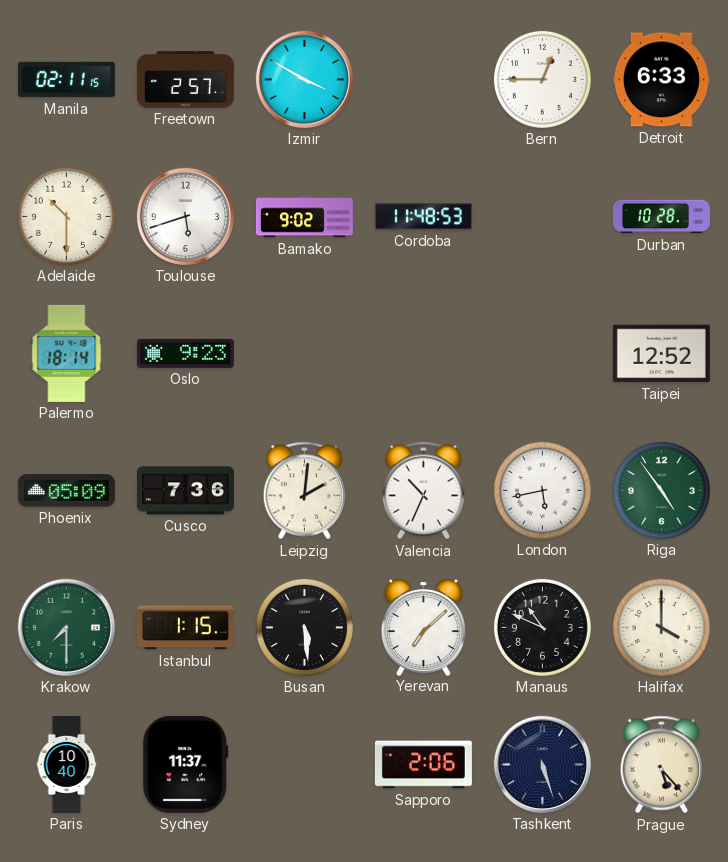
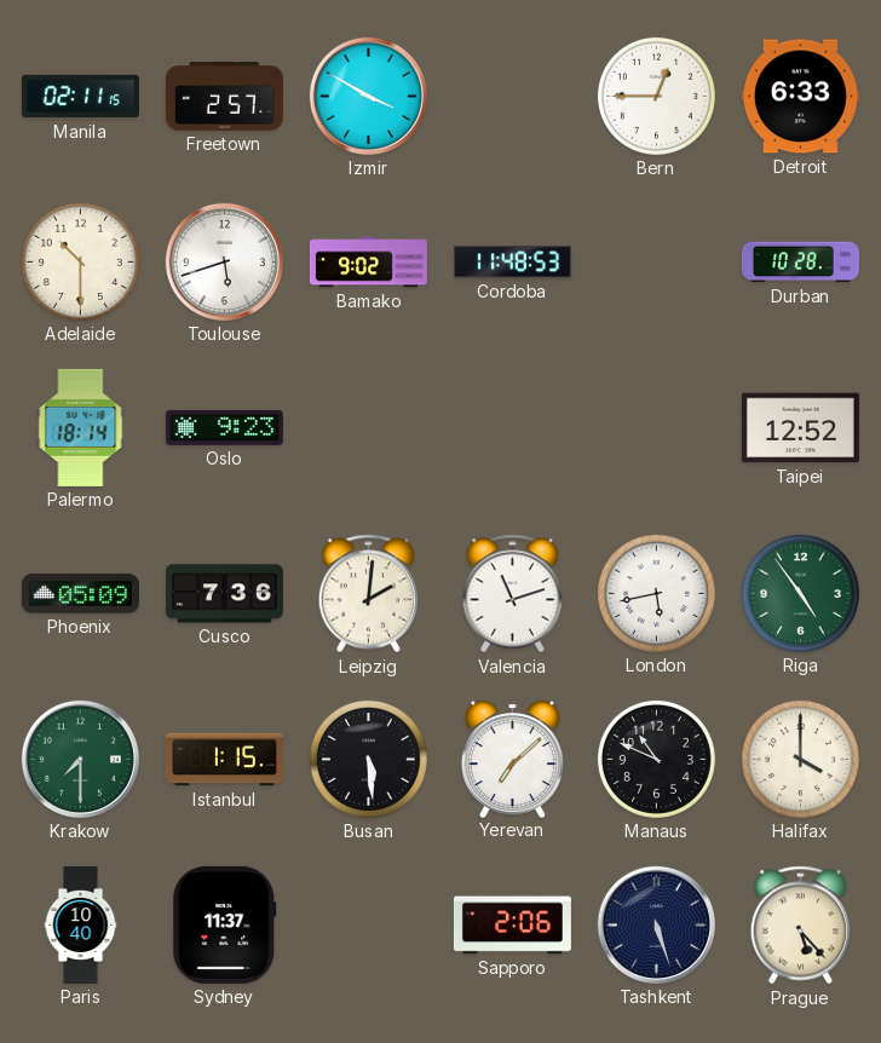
Valencia: 10:34 -> 11:12
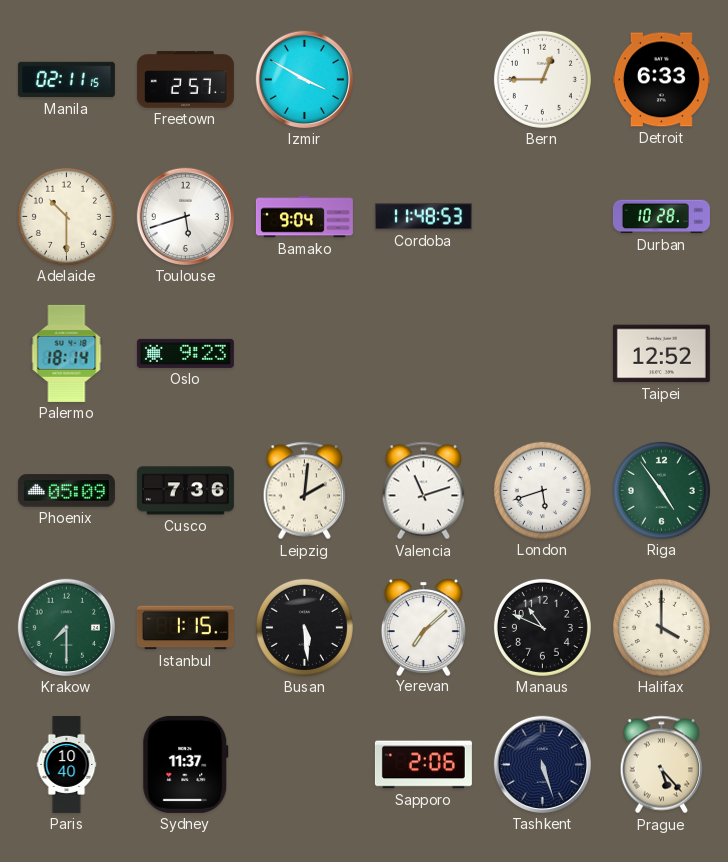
Bamako: 9:02 -> 9:04
London: 5:43 -> 5:42
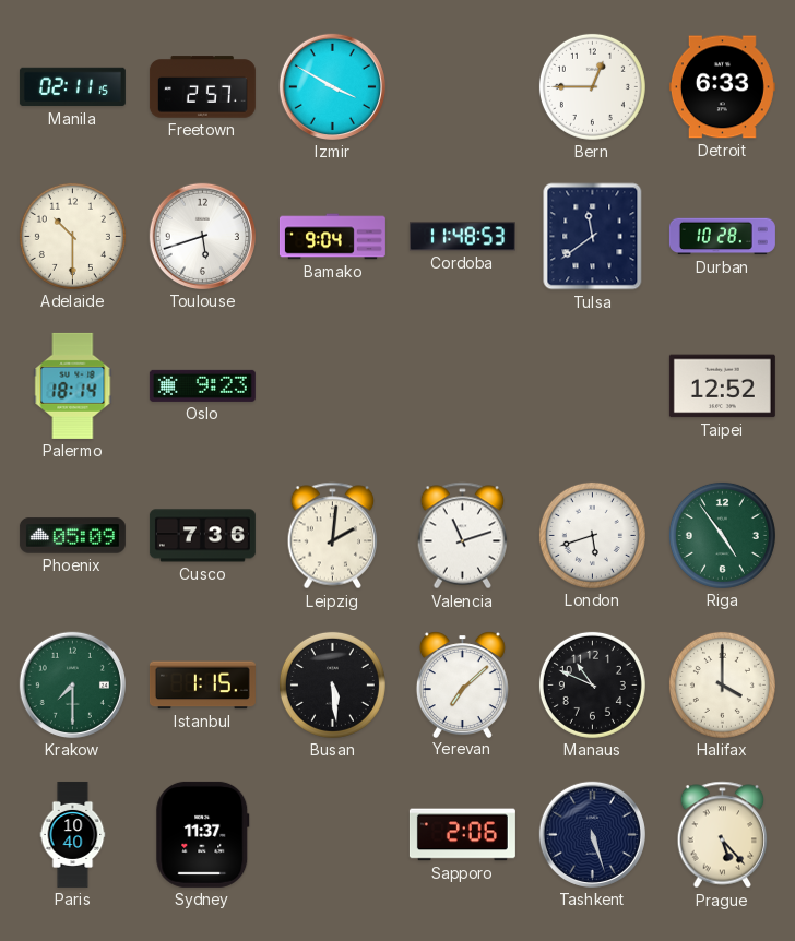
Tulsa: none -> 11:39
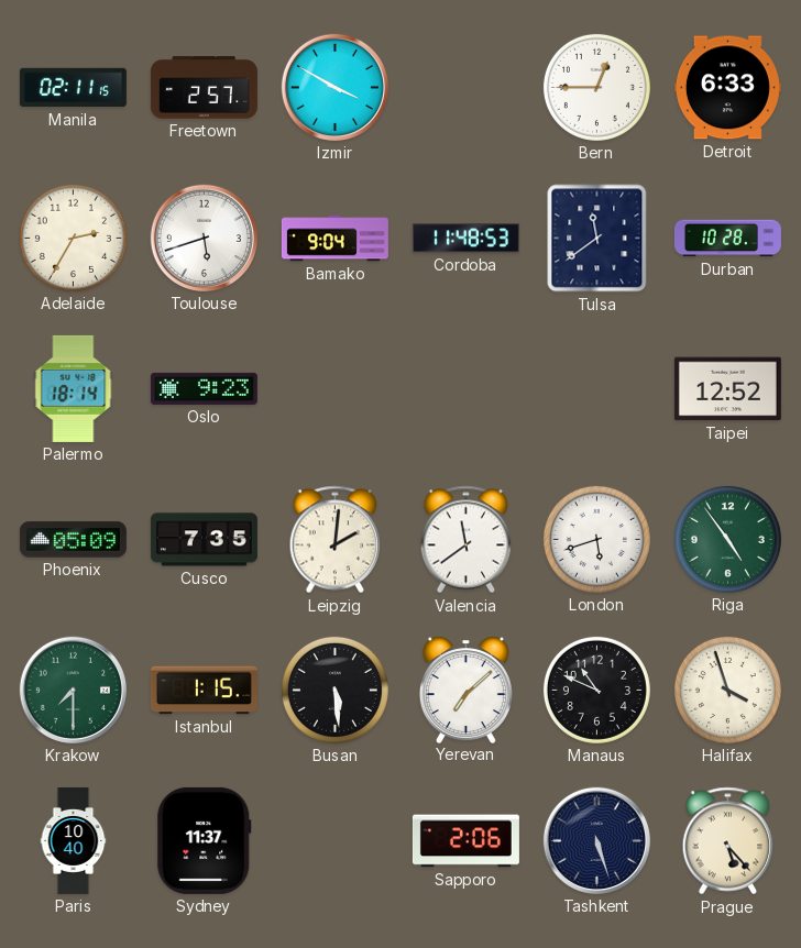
Adelaide: 10:30 -> 2:35
Cusco: 7:36 -> 7:35
Valencia: 11:12 -> 11:39
Halifax: 4:00 -> 3:57
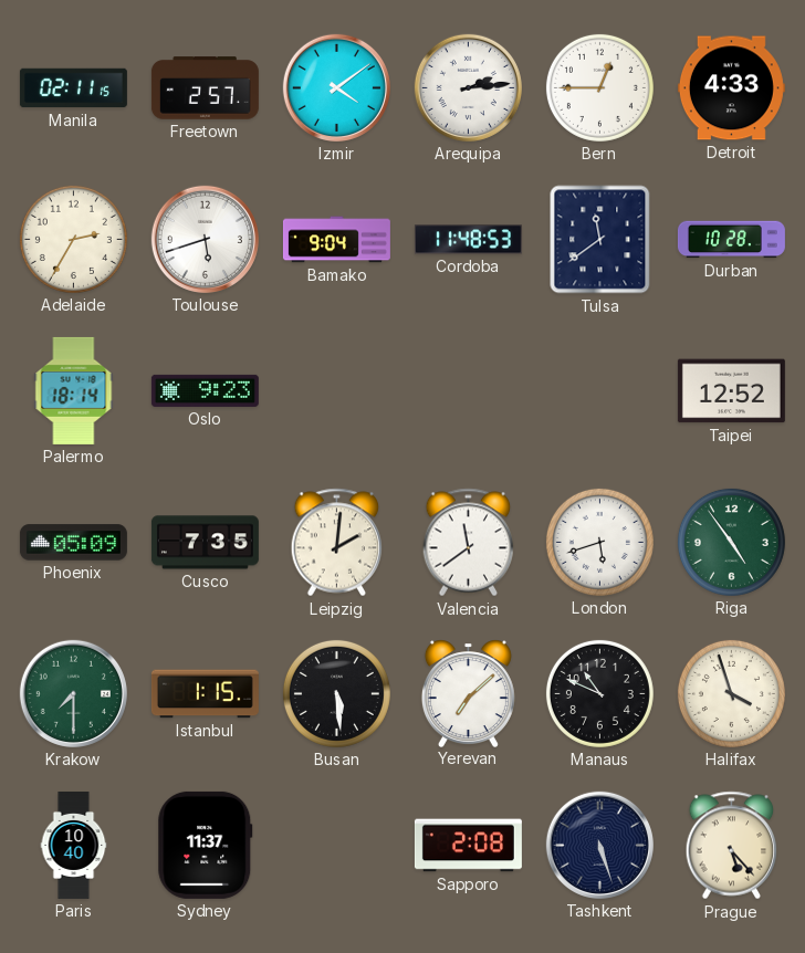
Izmir: 3:50 -> 4:09
Arequipa: none -> 2:14
Detroit: 6:33 -> 4:33
Sapporo: 2:06 -> 2:08
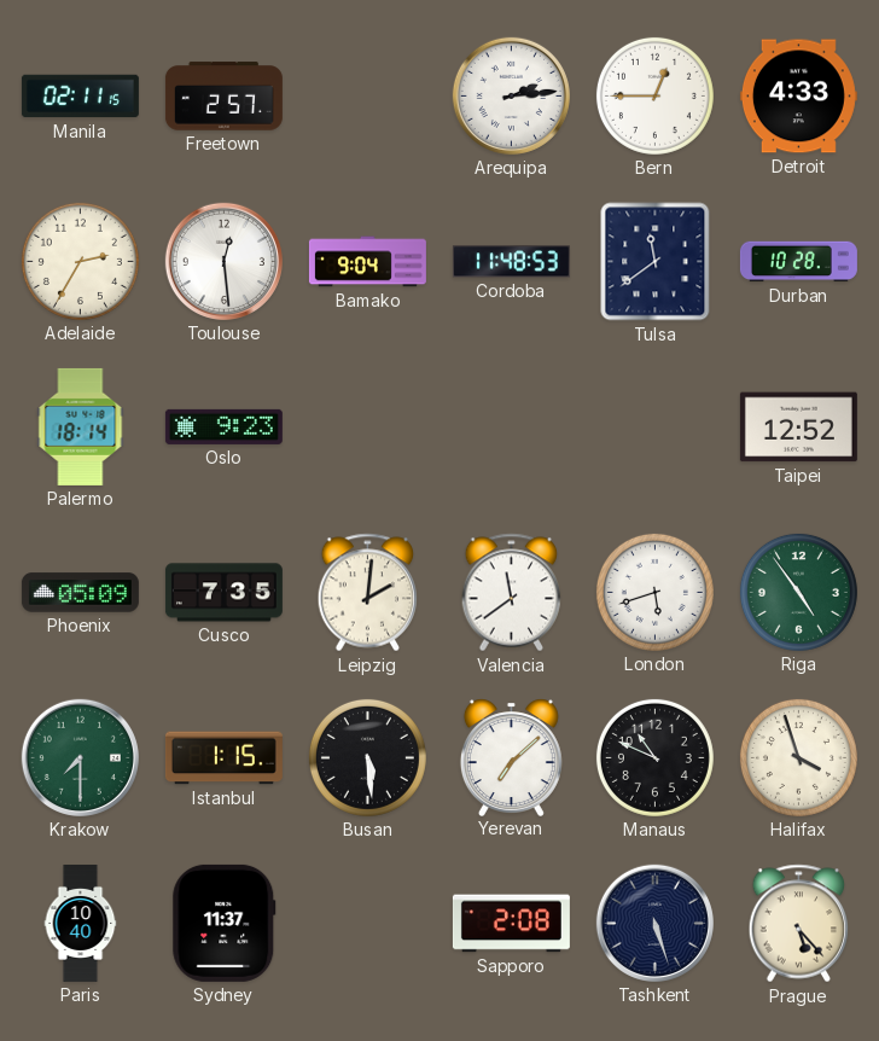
Izmir: 4:09 -> none
Toulouse: 5:42 -> 12:29
